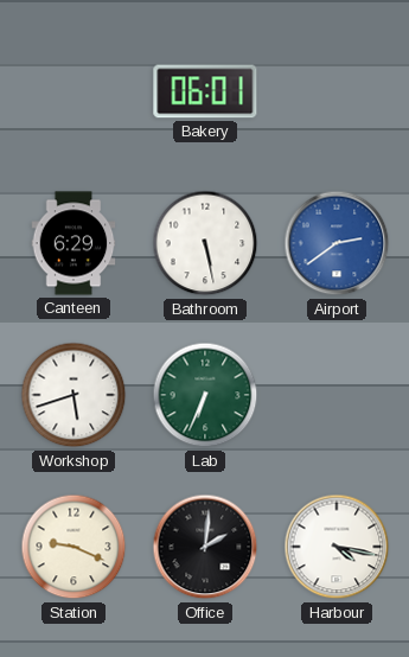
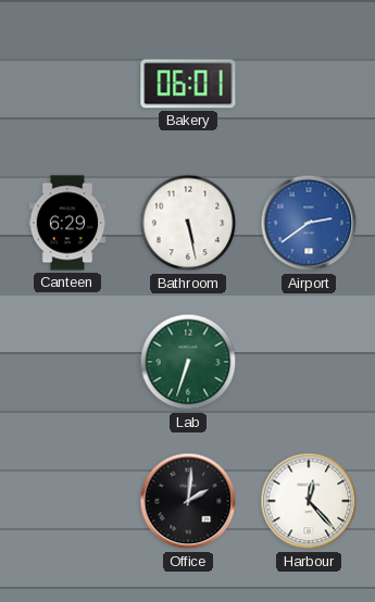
Workshop: 5:42 -> none
Lab: 6:34 -> 6:33
Station: 9:19 -> none
Harbour: 4:17 -> 12:23
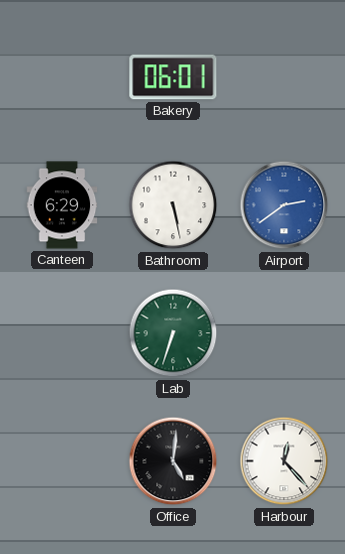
Office: 2:01 -> 5:01
